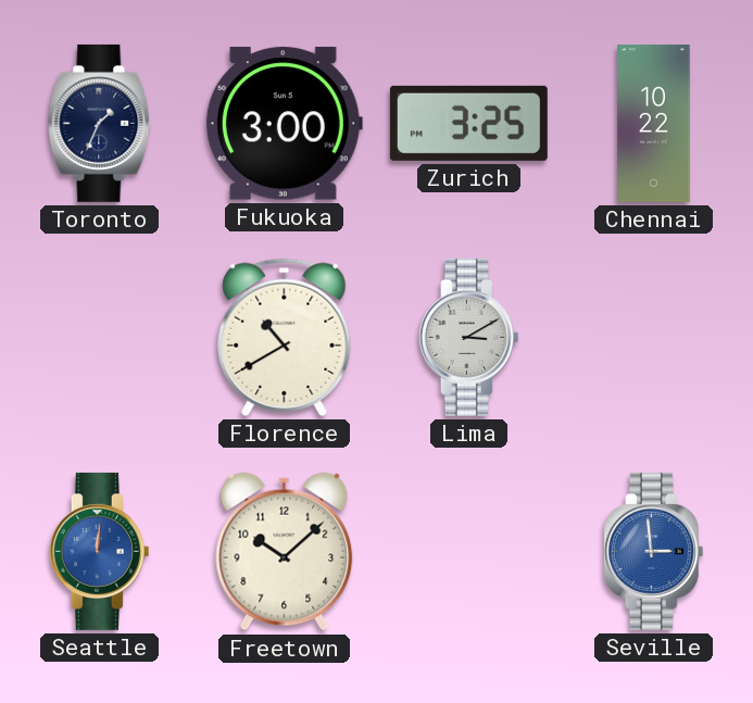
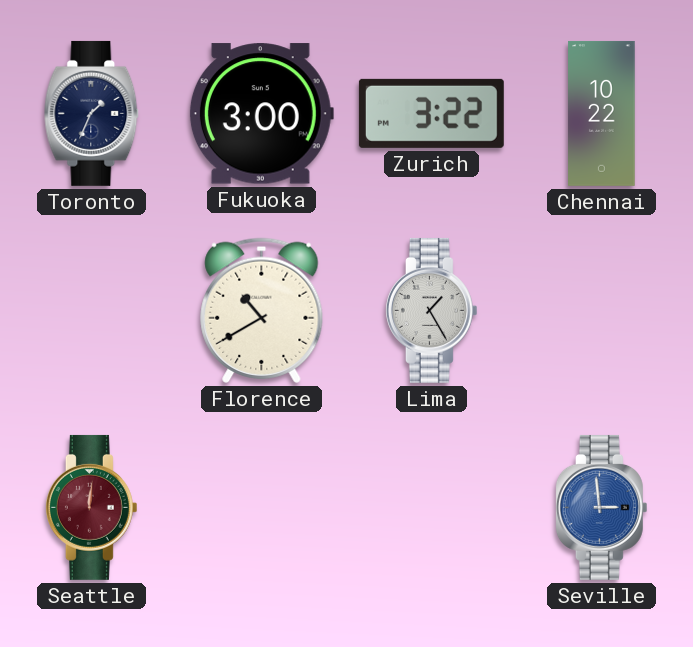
Zurich: 3:25 -> 3:22
Lima: 3:10 -> 1:25
Seattle dial: blue -> burgundy
Freetown: 10:08 -> none
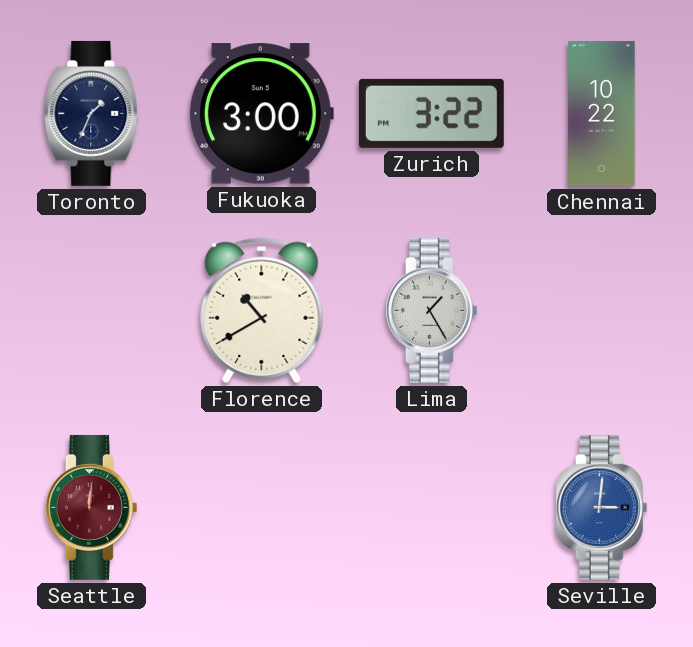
Seville: 2:59 -> 3:01
